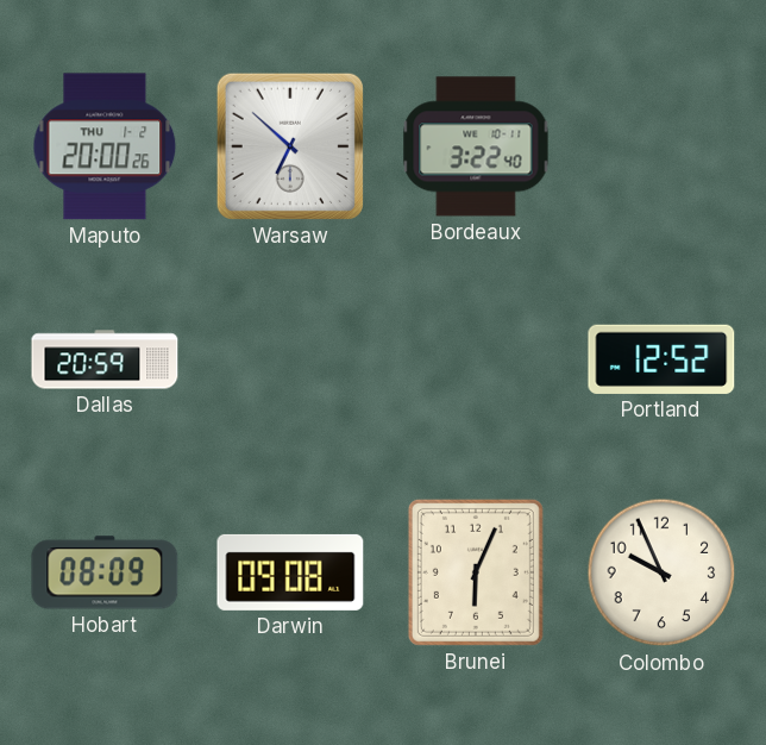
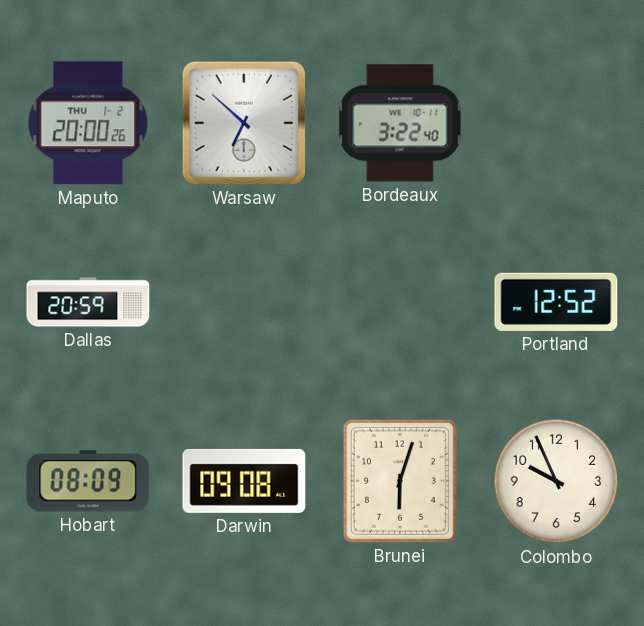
Brunei: 6:04 -> 6:03
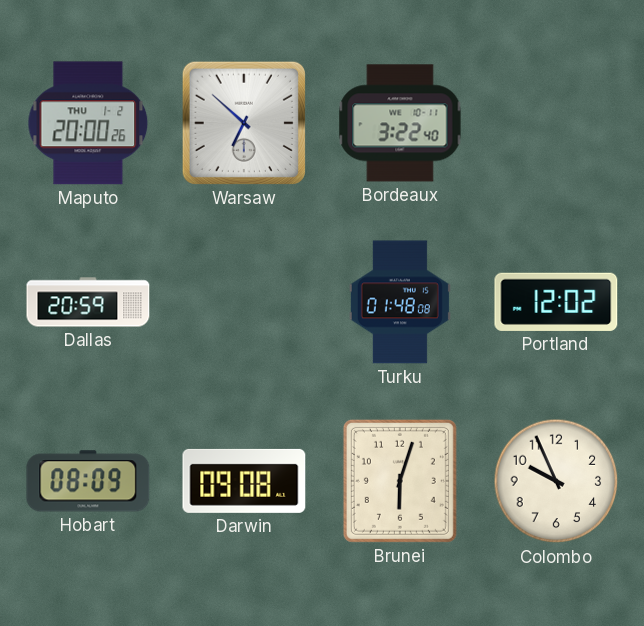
Turku: none -> 01:48
Portland: 12:52 -> 12:02
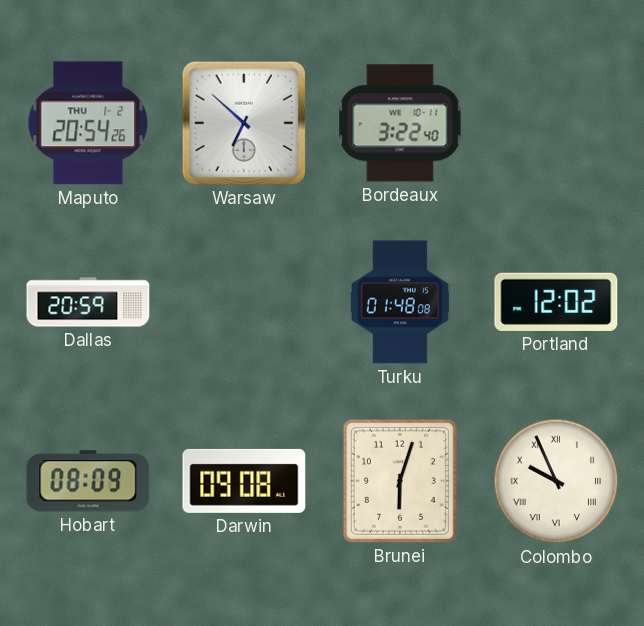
Maputo: 20:00 -> 20:54
Colombo numerals: Arabic -> Roman
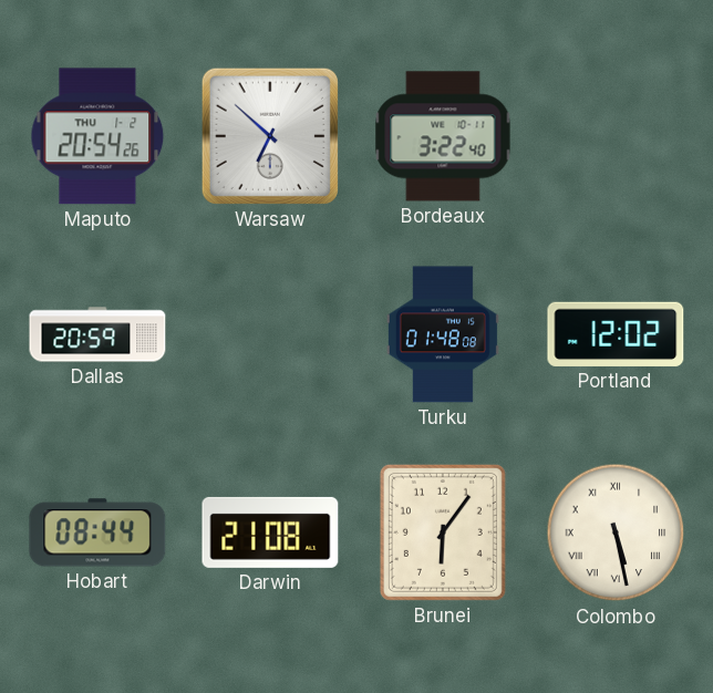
Hobart: 08:09 -> 08:44
Darwin: 09:08 -> 21:08
Brunei: 6:03 -> 6:06
Colombo: 9:56 -> 5:28
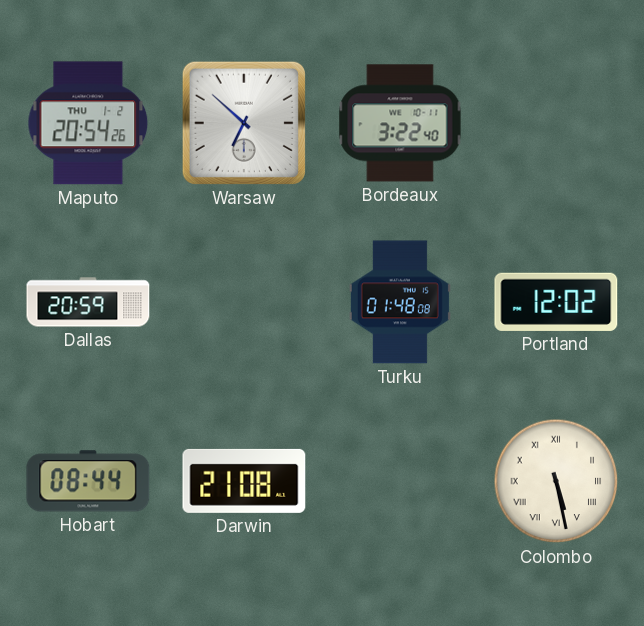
Brunei: 6:06 -> none
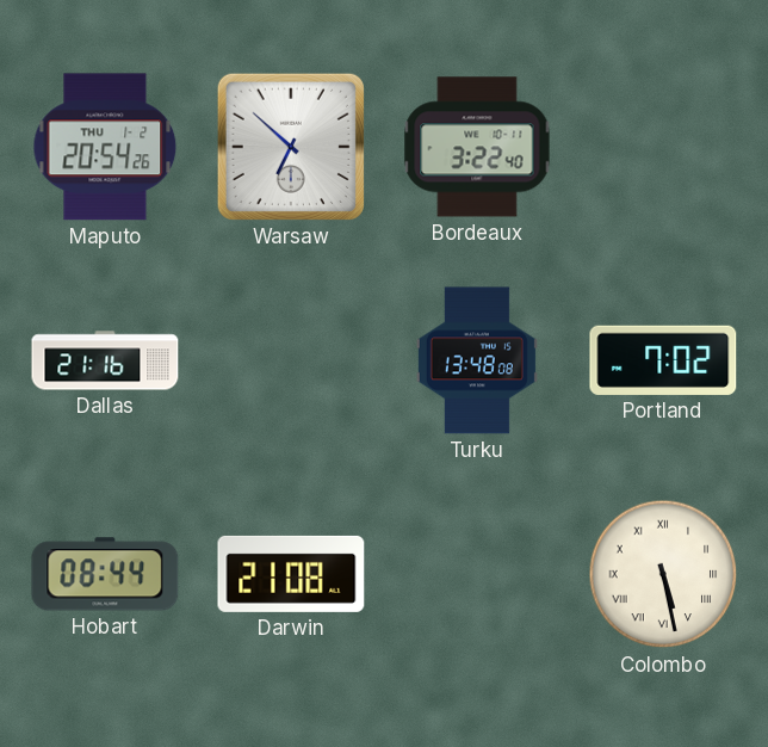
Dallas: 20:59 -> 21:16
Turku: 01:48 -> 13:48
Portland: 12:02 -> 7:02
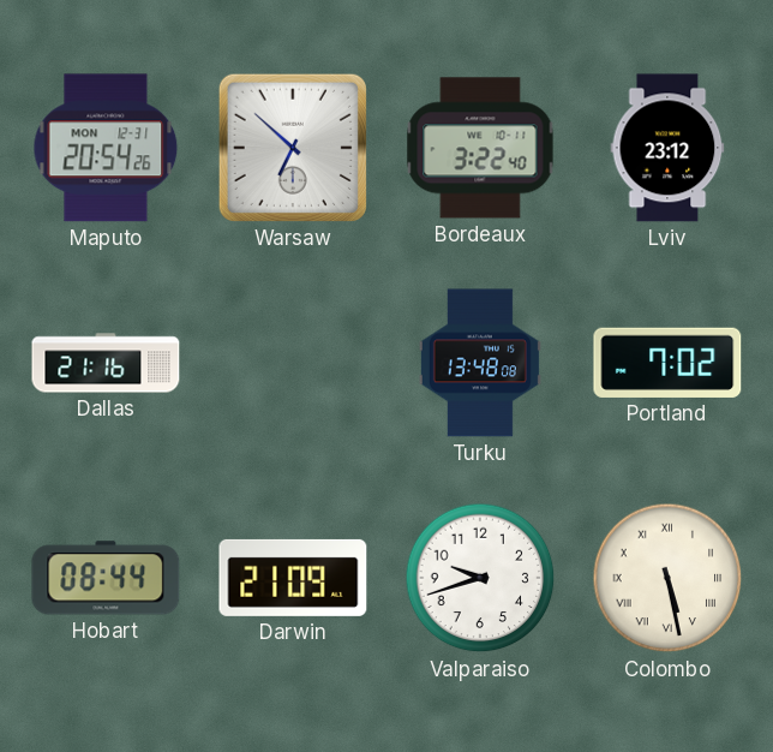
Maputo date: THU 1-2 -> MON 12-31
Lviv: none -> 23:12
Darwin: 21:08 -> 21:09
Valparaiso: none -> 9:42
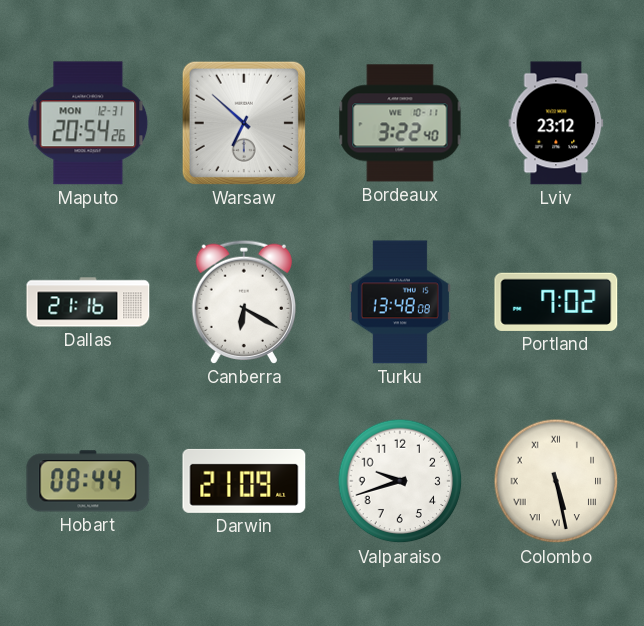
Canberra: none -> 6:20
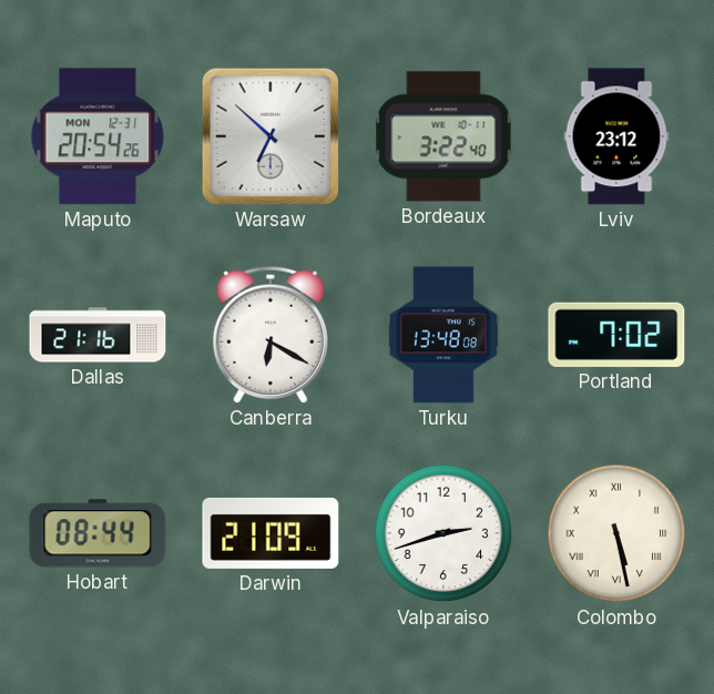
Valparaiso: 9:42 -> 2:42
